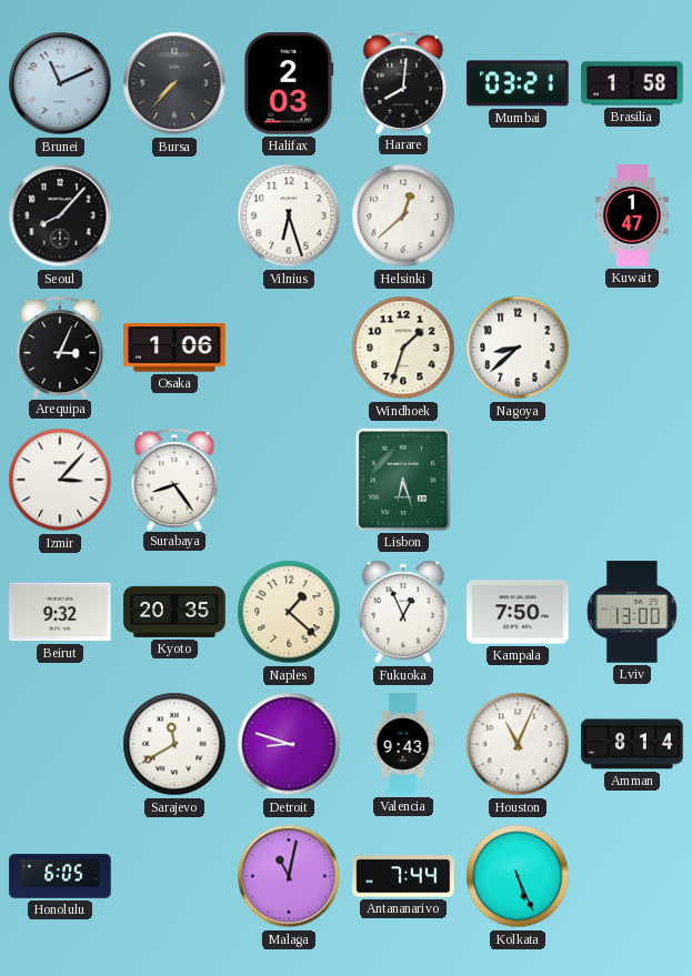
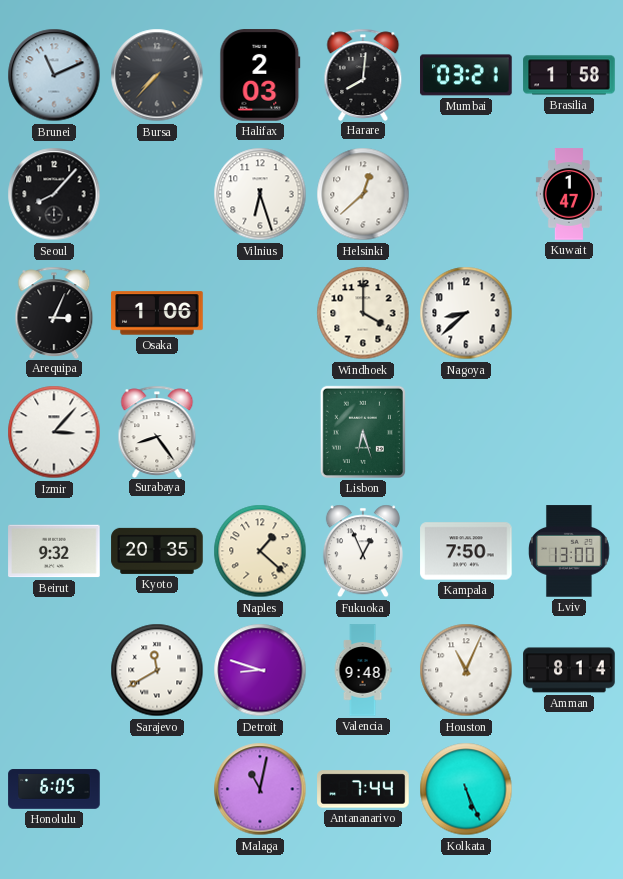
Windhoek: 1:33 -> 4:00
Valencia: 9:43 -> 9:48
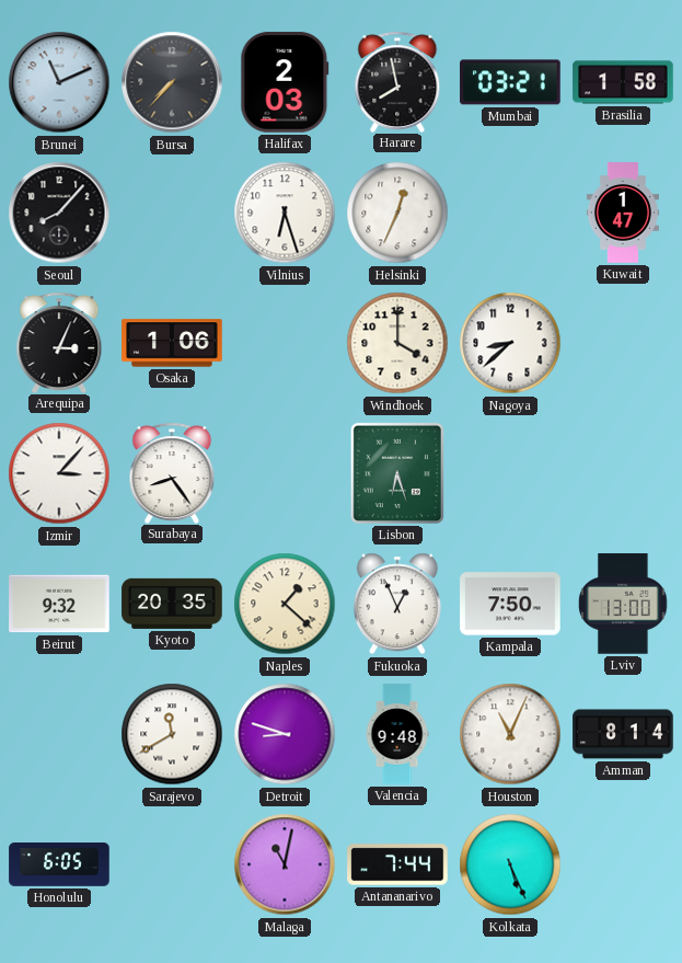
Harare: 8:01 -> 7:58
Helsinki: 12:38 -> 12:34
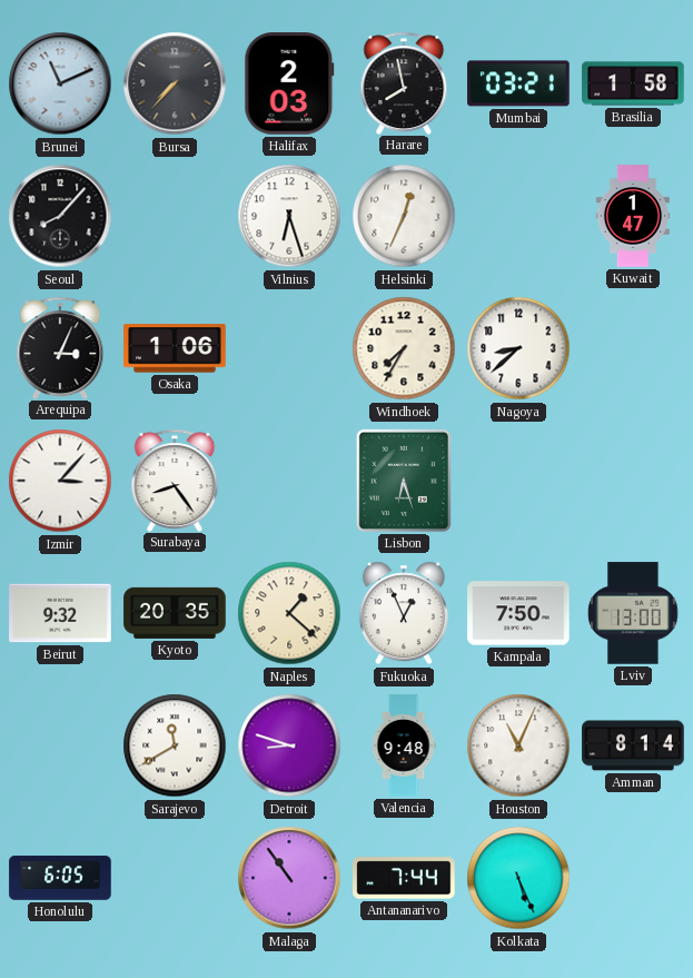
Windhoek: 4:00 -> 7:35
Malaga: 11:02 -> 10:54
